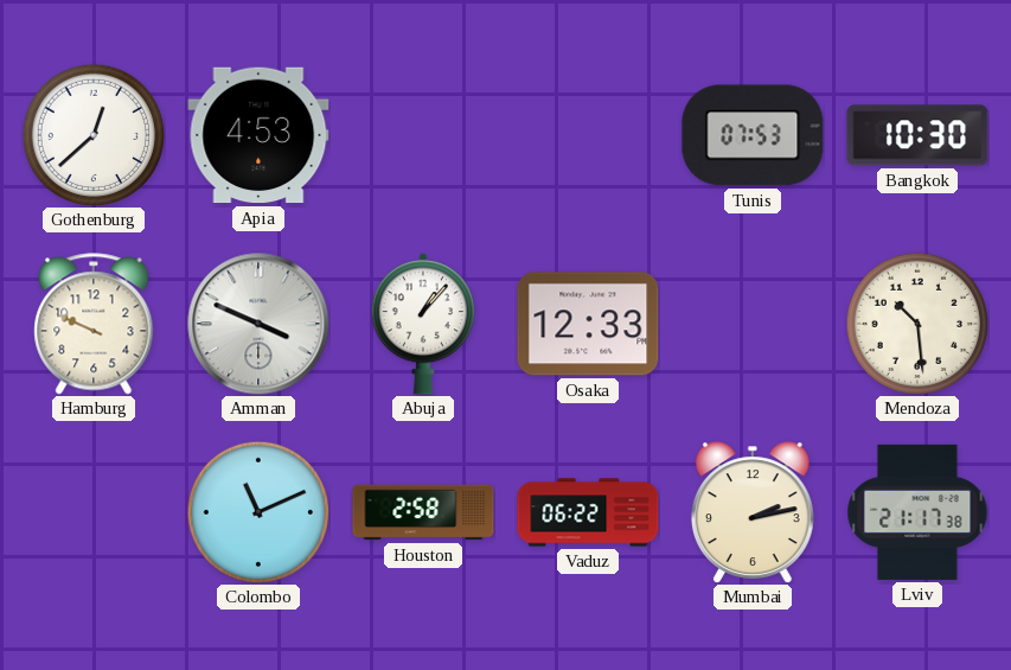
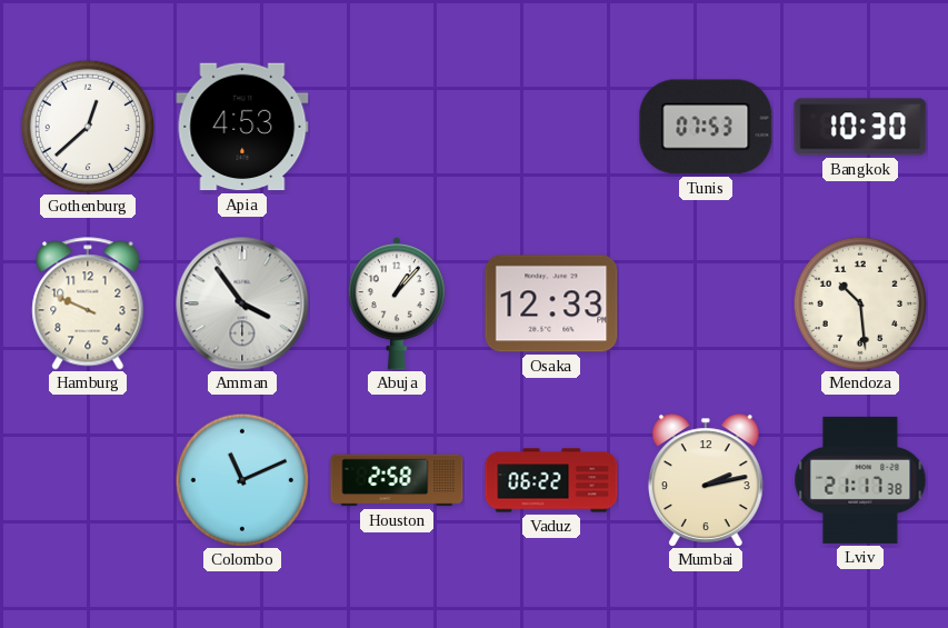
Amman: 3:49 -> 3:54
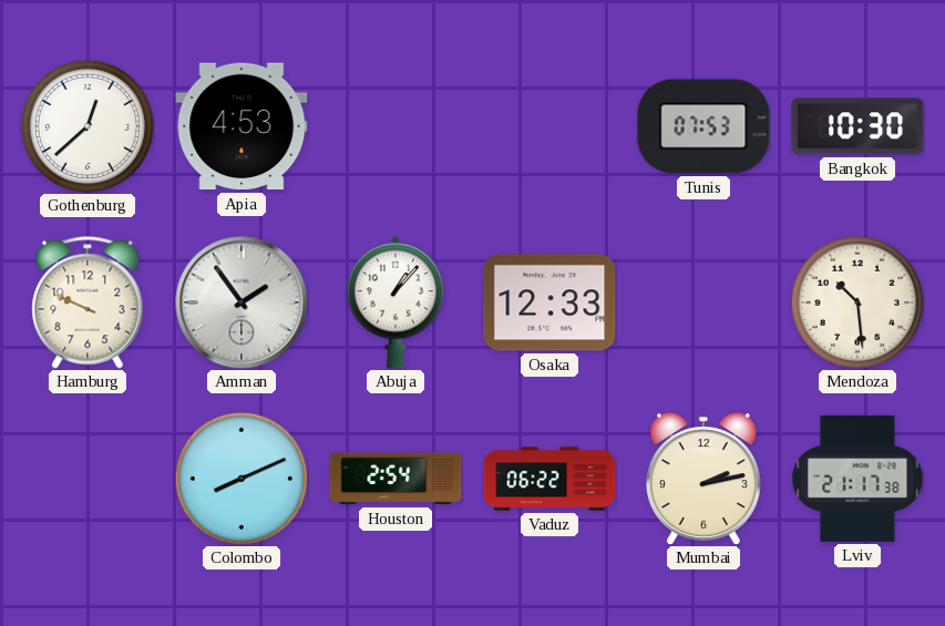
Amman: 3:54 -> 1:54
Colombo: 11:11 -> 8:11
Houston: 2:58 -> 2:54
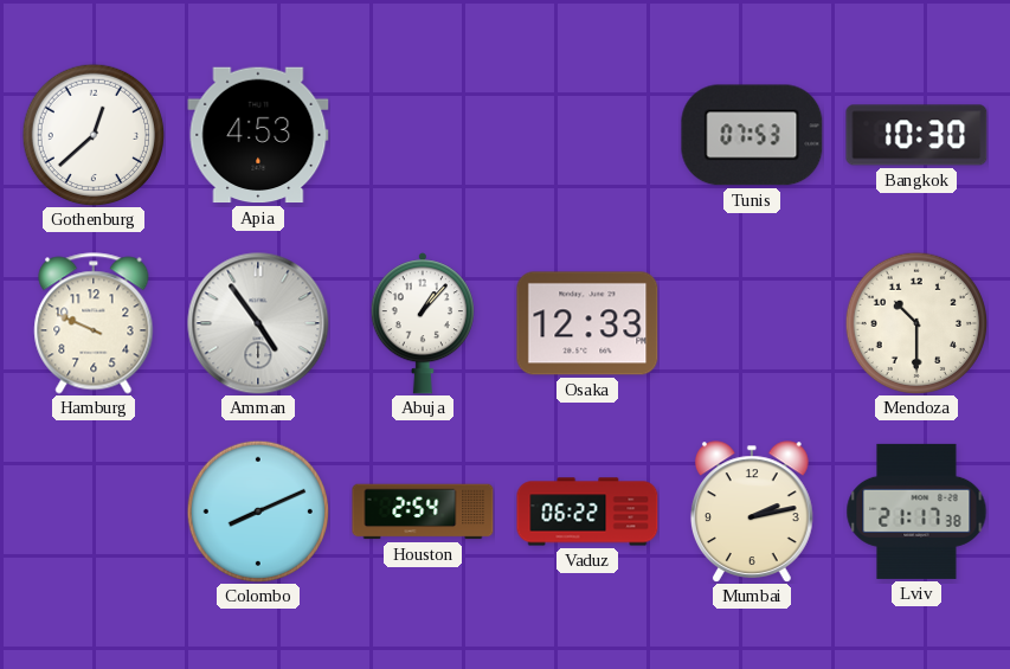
Amman: 1:54 -> 4:54
Mendoza: 10:29 -> 10:30
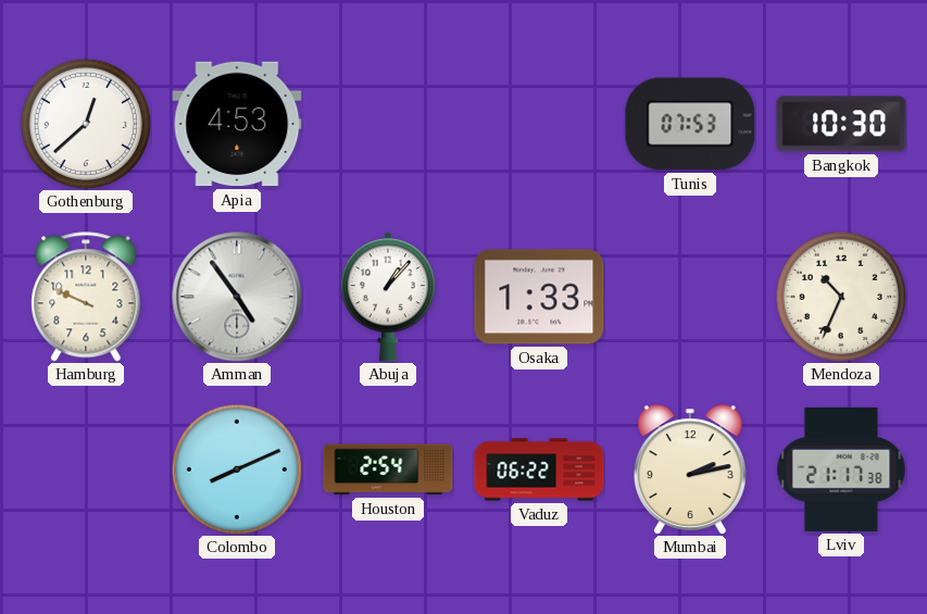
Osaka: 12:33 -> 1:33
Mendoza: 10:30 -> 10:34
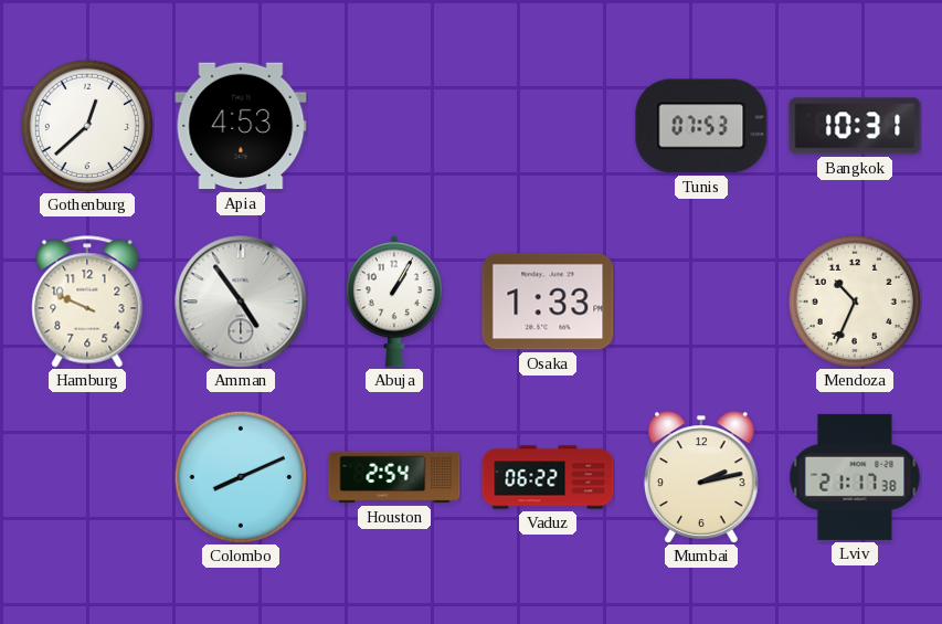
Bangkok: 10:30 -> 10:31
Abuja: 1:07 -> 1:05
